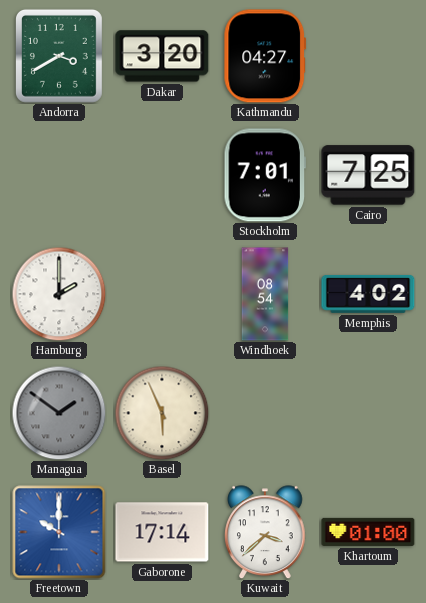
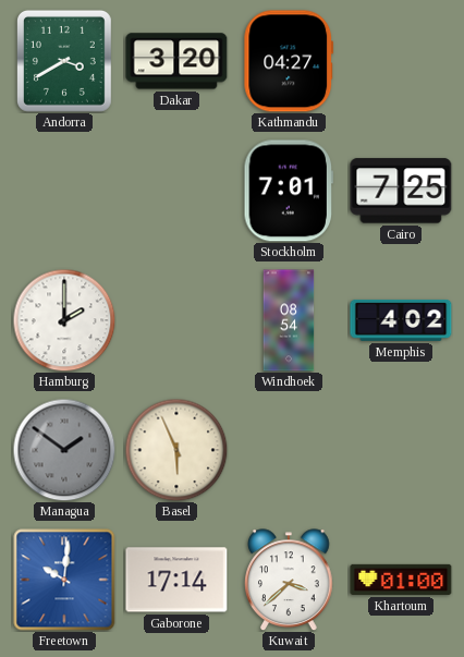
Freetown: 10:00 -> 10:01
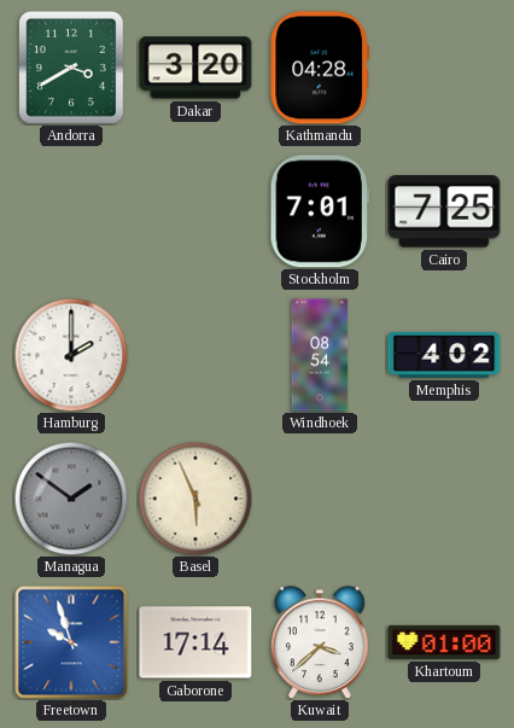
Kathmandu: 04:27 -> 04:28
Freetown: 10:01 -> 9:57
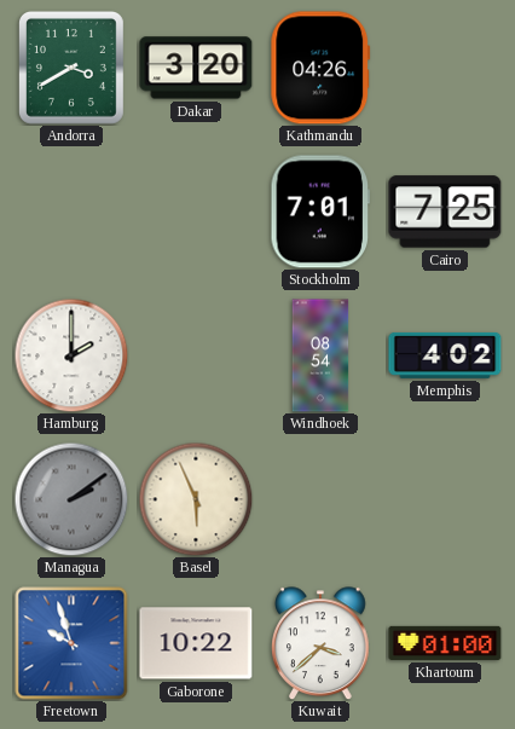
Kathmandu: 04:28 -> 04:26
Managua: 1:51 -> 2:09
Gaborone: 17:14 -> 10:22
